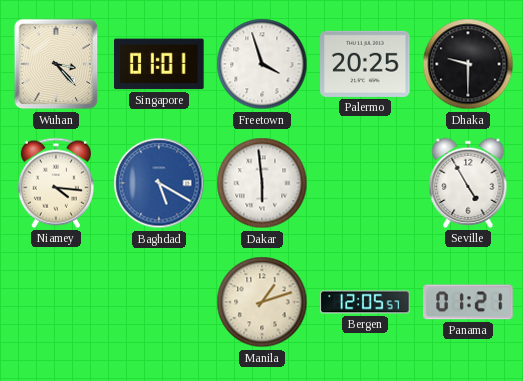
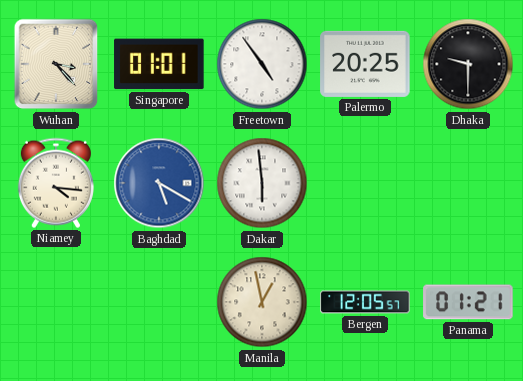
Freetown: 3:57 -> 4:54
Seville: 4:55 -> none
Manila: 1:12 -> 12:58
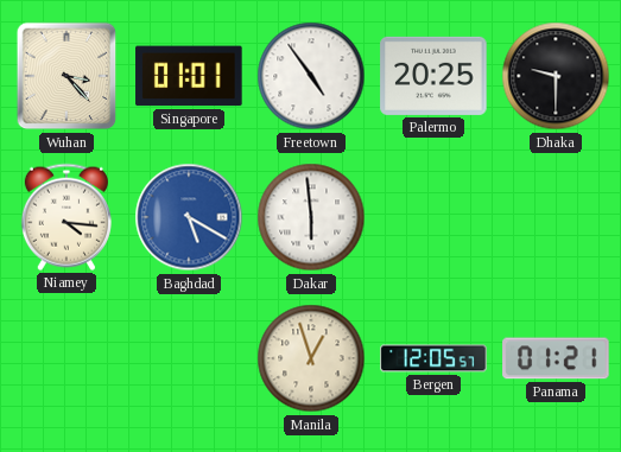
Manila: 12:58 -> 12:57
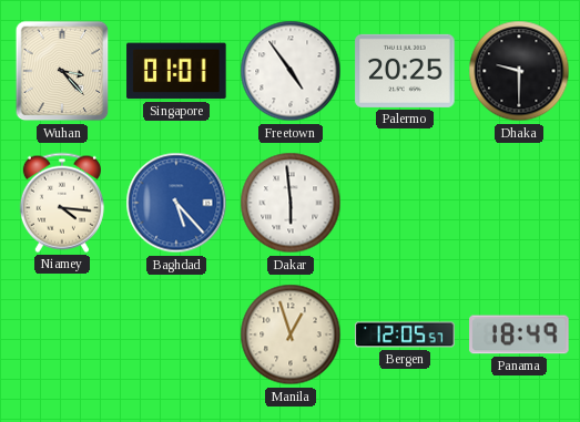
Baghdad: 5:20 -> 5:23
Panama: 01:21 -> 18:49
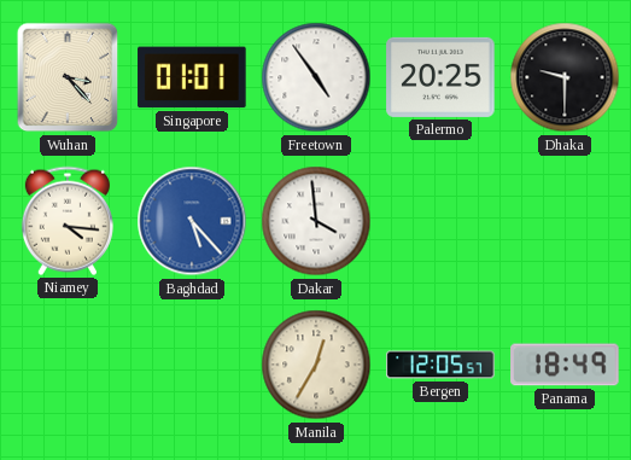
Dakar: 5:59 -> 3:59
Manila: 12:57 -> 12:35
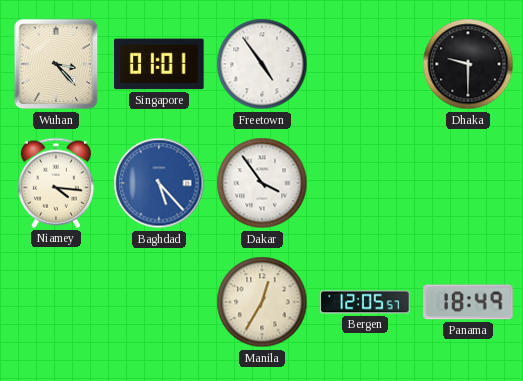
Palermo: 20:25 -> none
Dakar: 3:59 -> 3:54
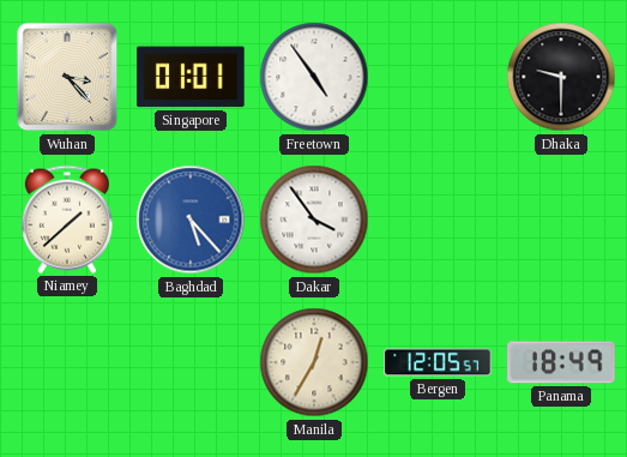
Niamey: 4:16 -> 1:38
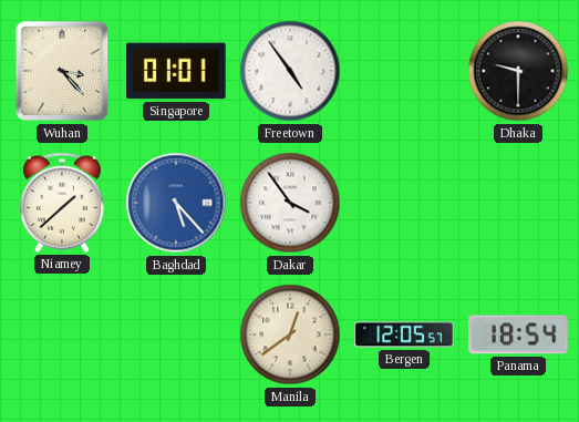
Manila: 12:35 -> 12:39
Panama: 18:49 -> 18:54
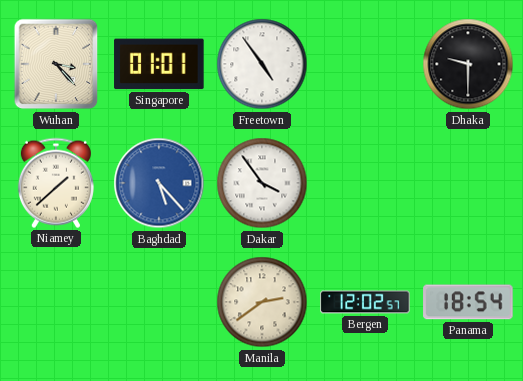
Manila: 12:39 -> 2:39
Bergen: 12:05 -> 12:02
